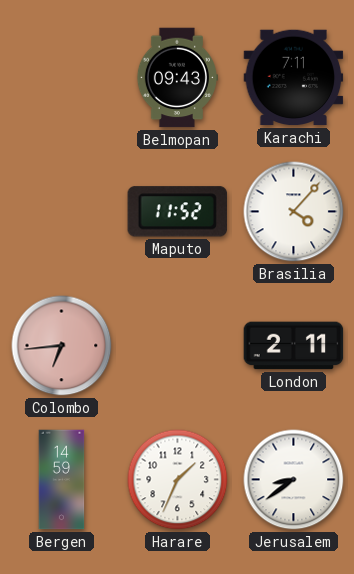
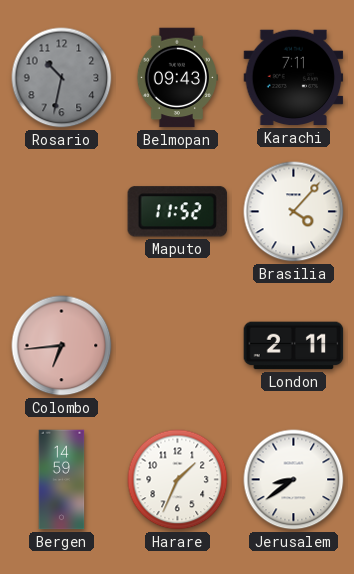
Rosario: none -> 10:32
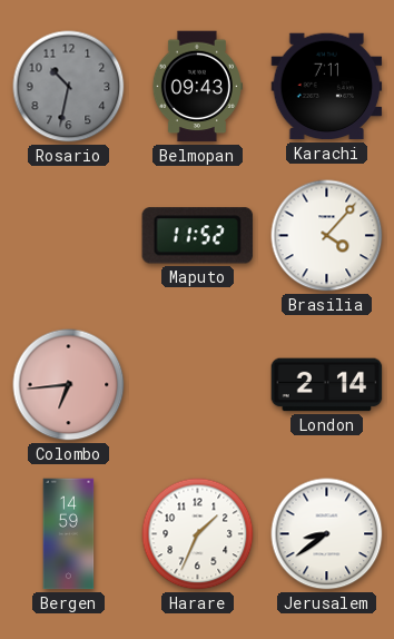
London: 2:11 -> 2:14
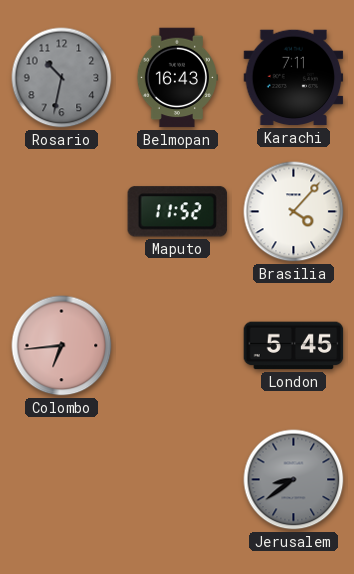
Belmopan: 09:43 -> 16:43
London: 2:14 -> 5:45
Bergen: 14:59 -> none
Harare: 1:34 -> none
Jerusalem dial: white -> grey
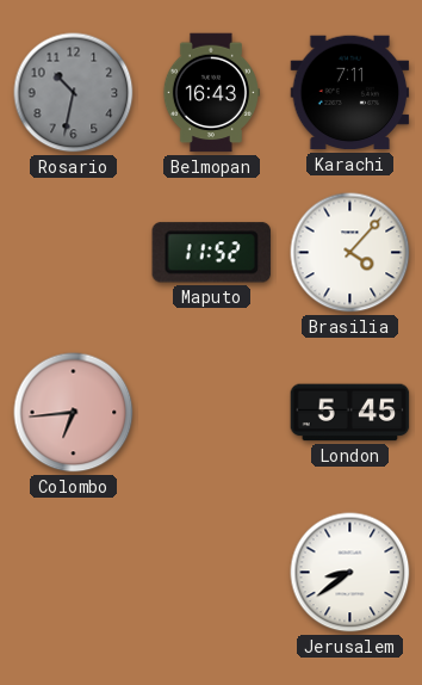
Jerusalem dial: grey -> white
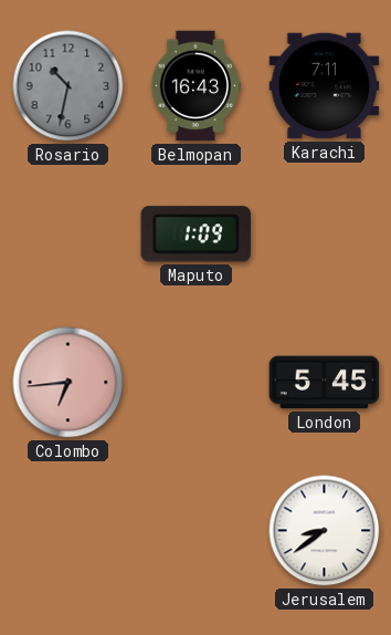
Maputo: 11:52 -> 1:09
Brasilia: 4:07 -> none
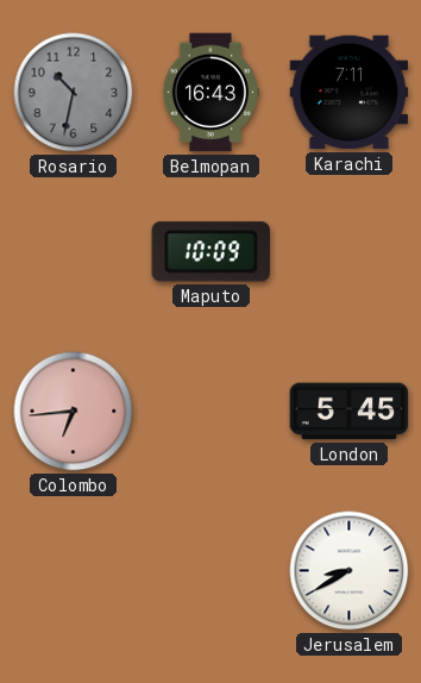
Maputo: 1:09 -> 10:09
Jerusalem: 8:39 -> 8:40
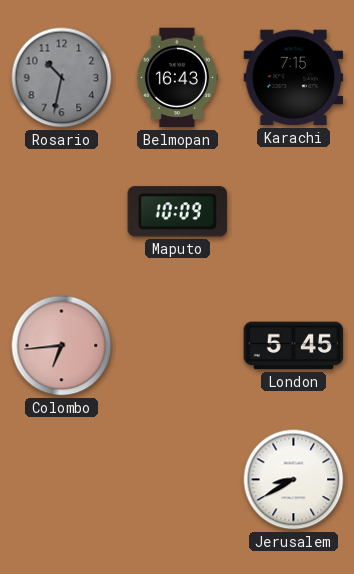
Karachi: 7:11 -> 7:15
